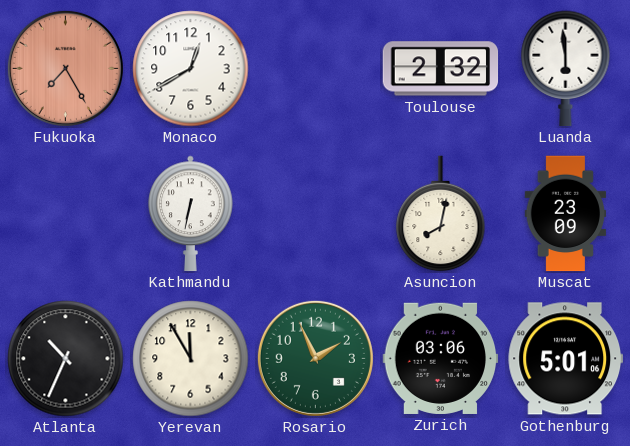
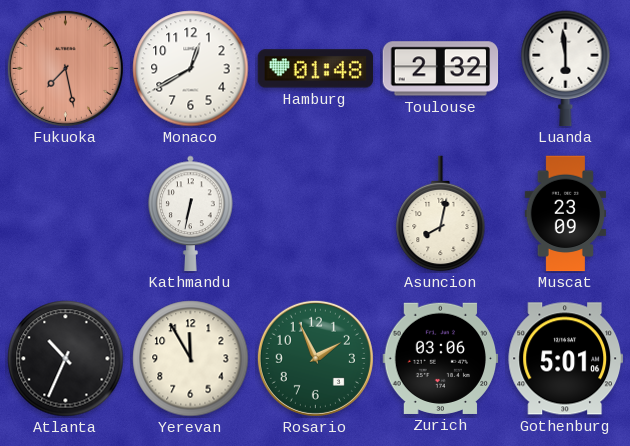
Fukuoka: 7:25 -> 7:28
Hamburg: none -> 01:48
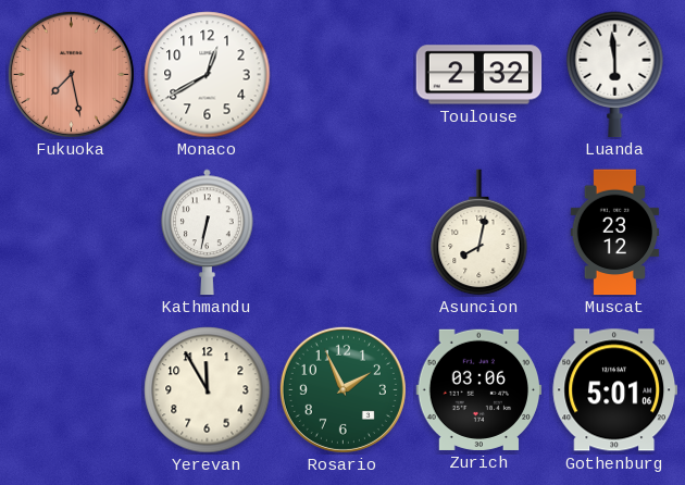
Hamburg: 01:48 -> none
Muscat: 23:09 -> 23:12
Atlanta: 10:34 -> none
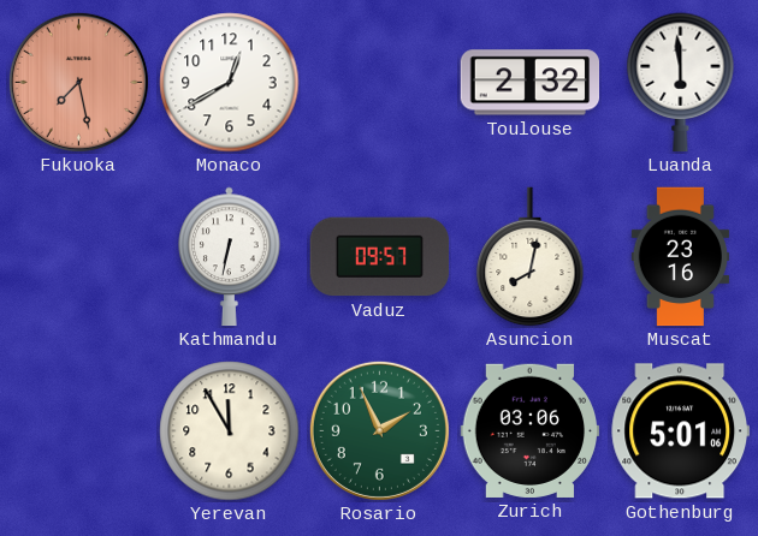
Vaduz: none -> 09:57
Muscat: 23:12 -> 23:16
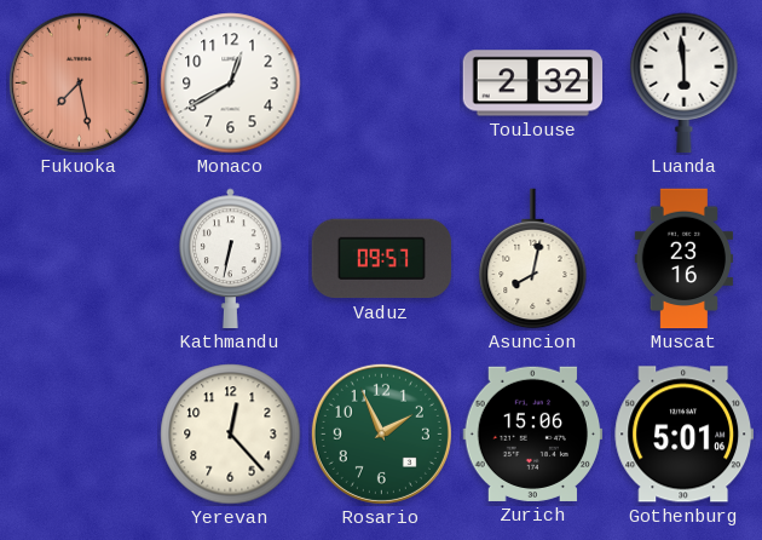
Yerevan: 11:55 -> 12:23
Zurich: 03:06 -> 15:06
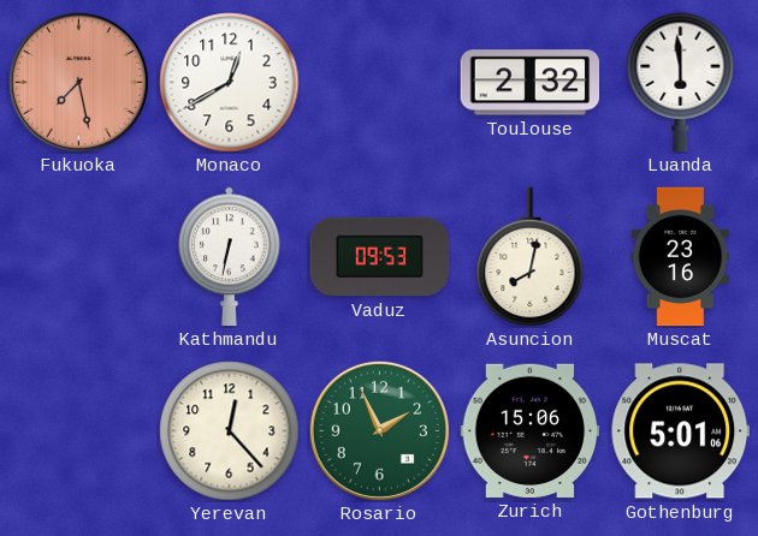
Vaduz: 09:57 -> 09:53
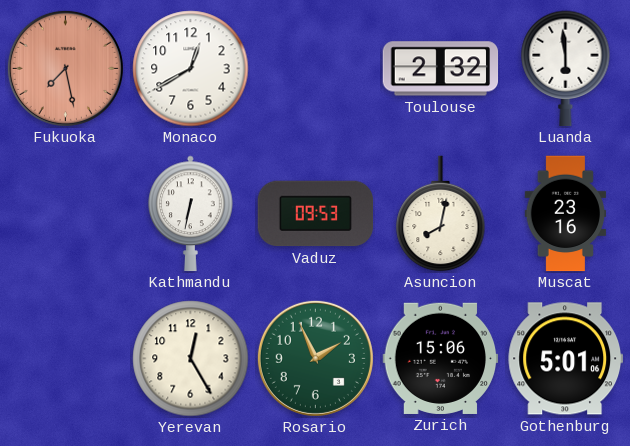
Yerevan: 12:23 -> 12:25
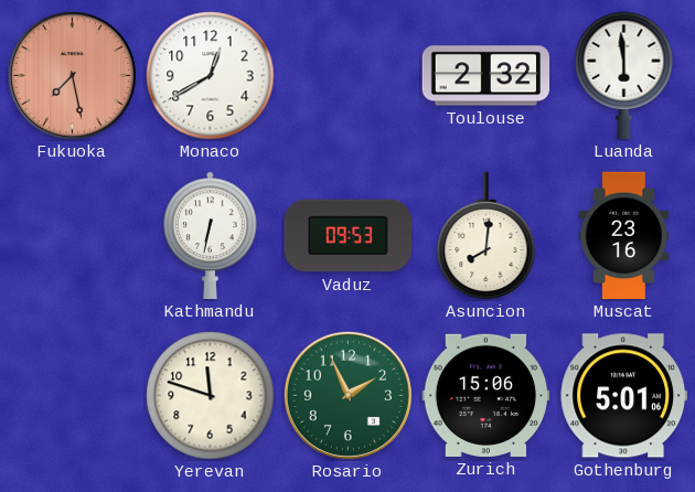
Asuncion: 8:02 -> 8:01
Yerevan: 12:25 -> 11:48
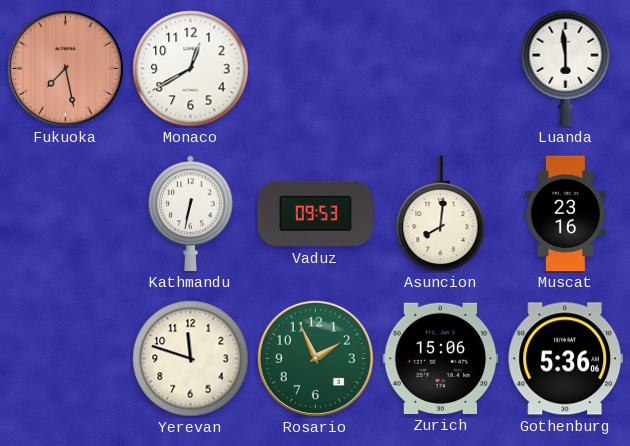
Toulouse: 2:32 -> none
Gothenburg: 5:01 -> 5:36
